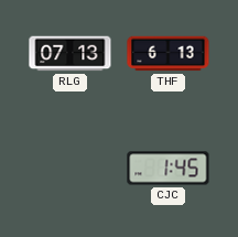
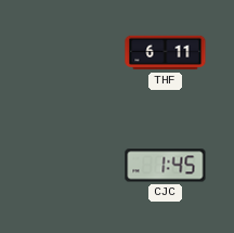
RLG: 07:13 -> none
THF: 6:13 -> 6:11
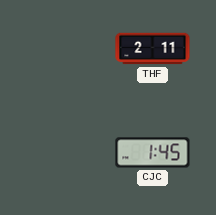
THF: 6:11 -> 2:11
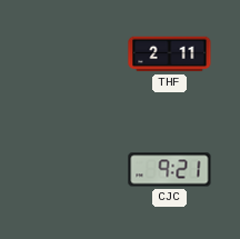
CJC: 1:45 -> 9:21
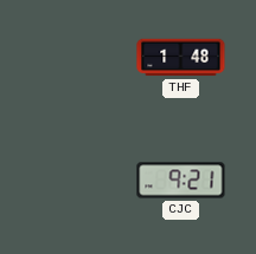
THF: 2:11 -> 1:48
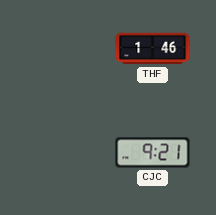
THF: 1:48 -> 1:46
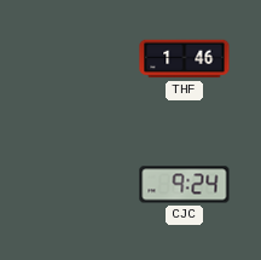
CJC: 9:21 -> 9:24
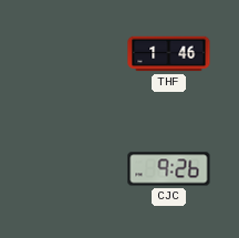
CJC: 9:24 -> 9:26
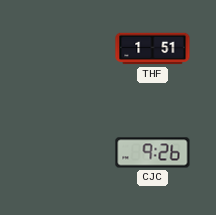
THF: 1:46 -> 1:51
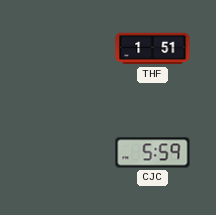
CJC: 9:26 -> 5:59
